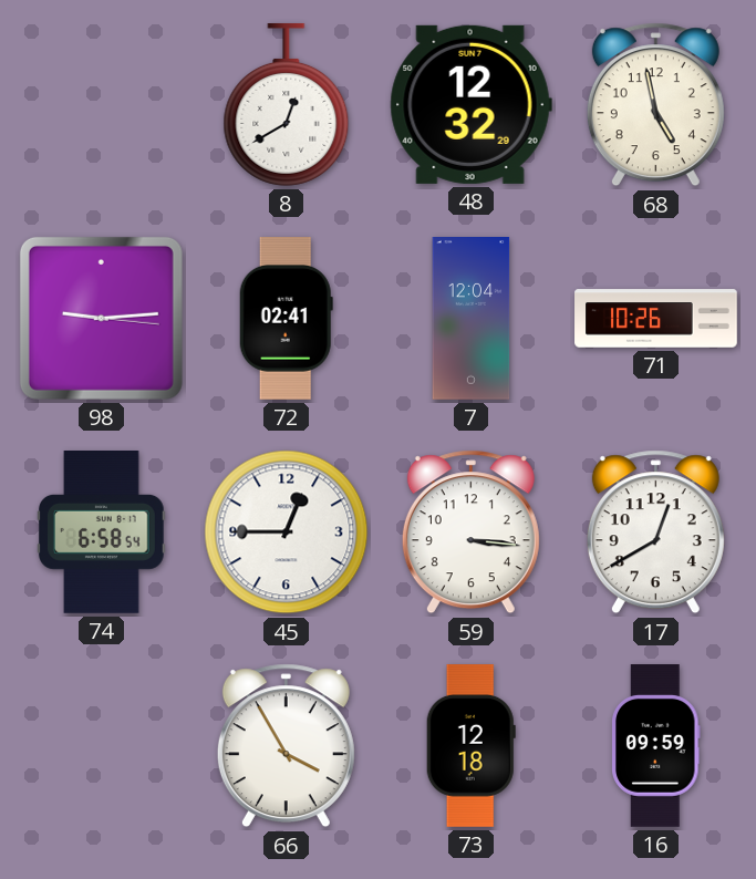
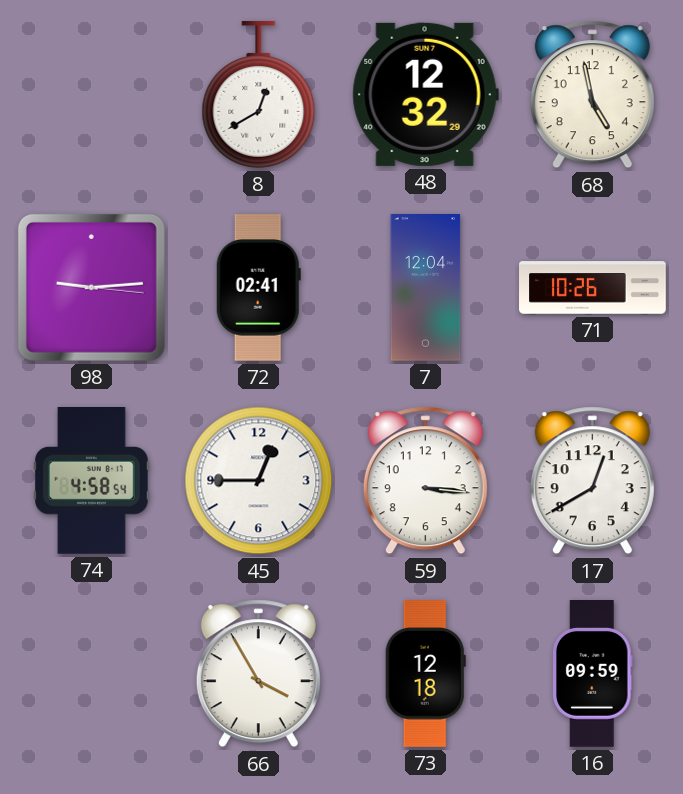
74: 6:58 -> 4:58
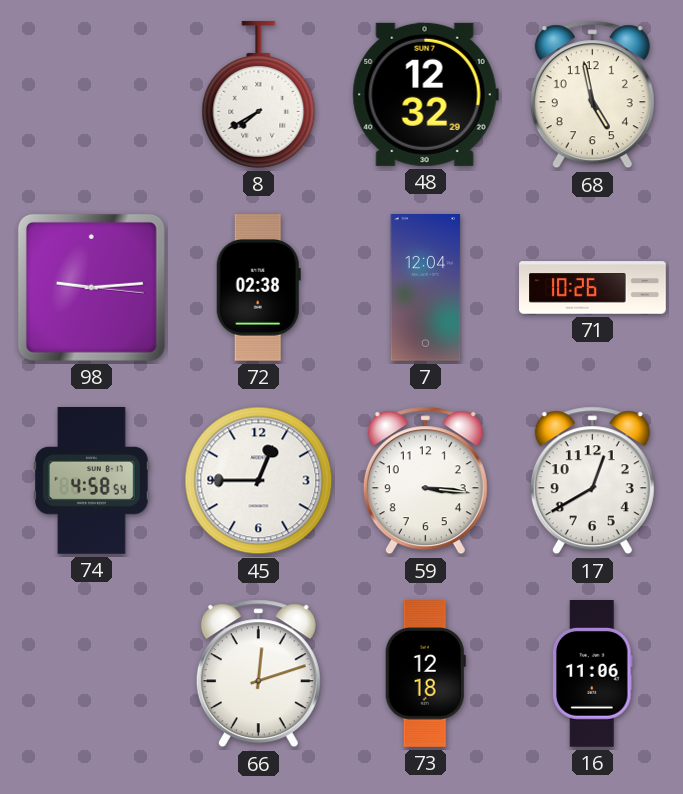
8: 12:40 -> 7:40
72: 02:41 -> 02:38
66: 3:55 -> 12:12
16: 09:59 -> 11:06
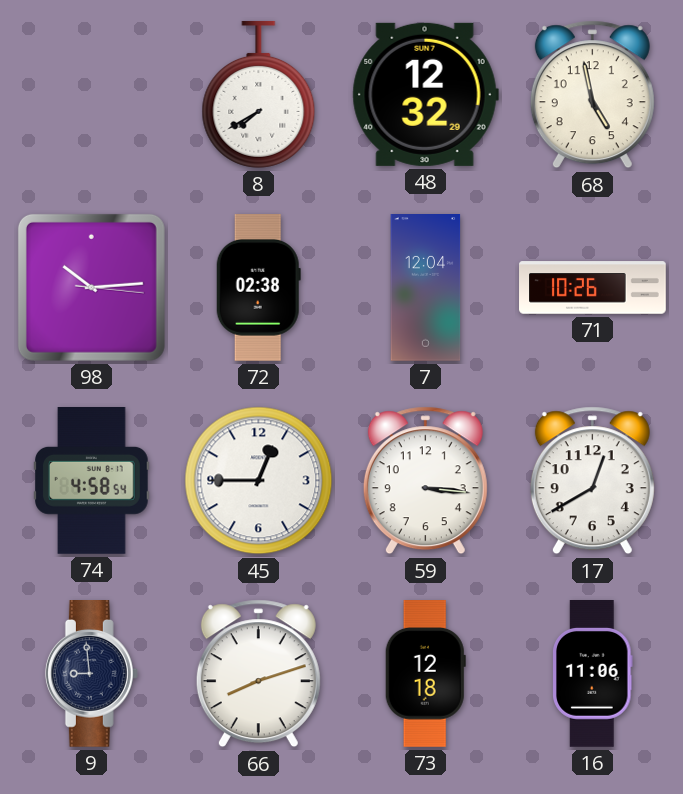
98: 9:14 -> 10:14
9: none -> 8:59
66: 12:12 -> 8:12
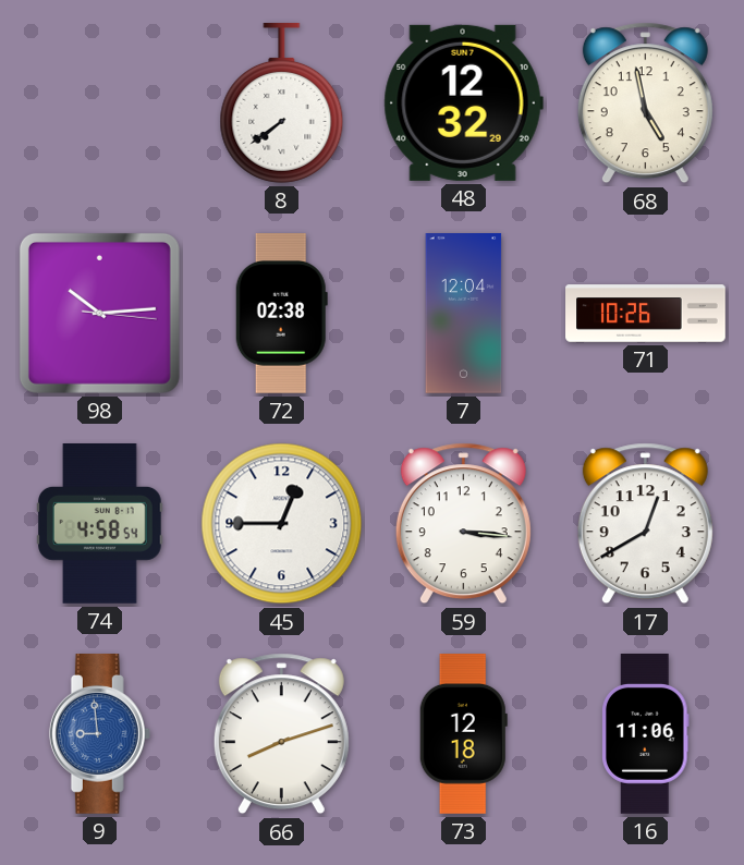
8: 7:40 -> 7:39
9 dial: navy -> blue
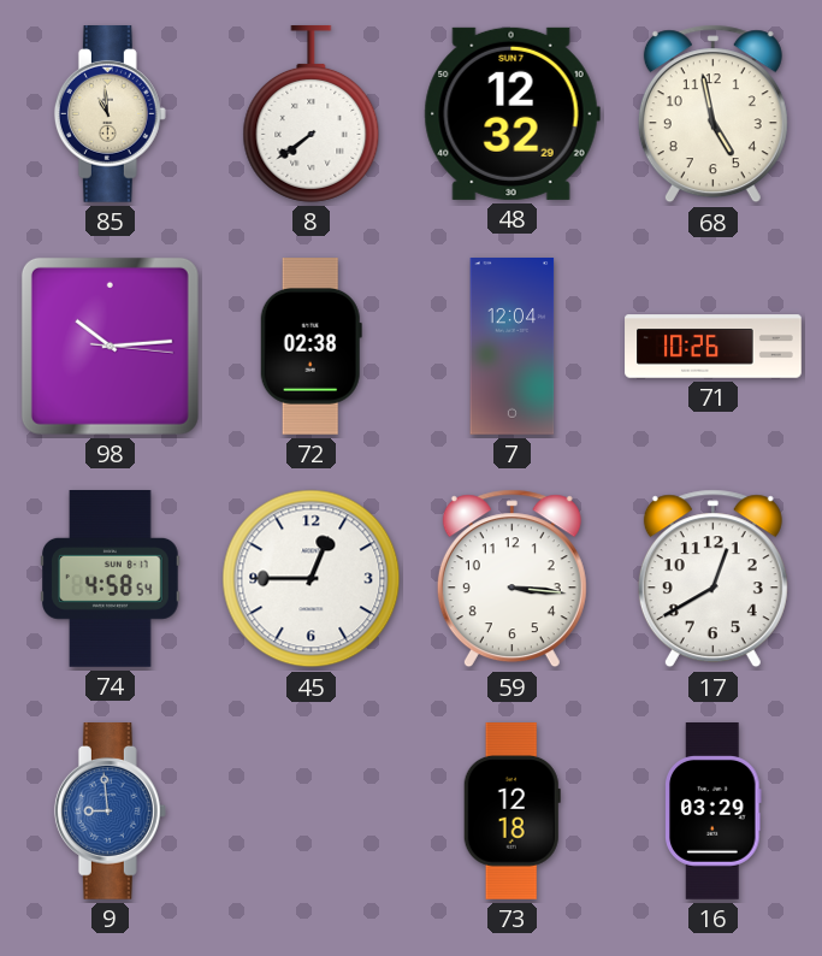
85: none -> 10:59
66: 8:12 -> none
16: 11:06 -> 03:29
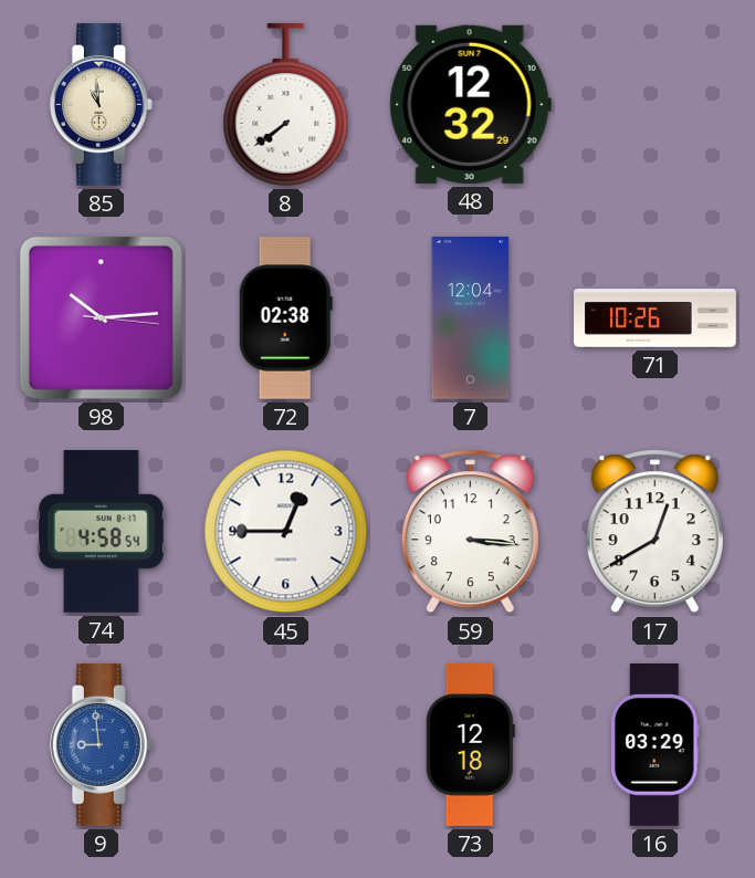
68: 4:58 -> none
